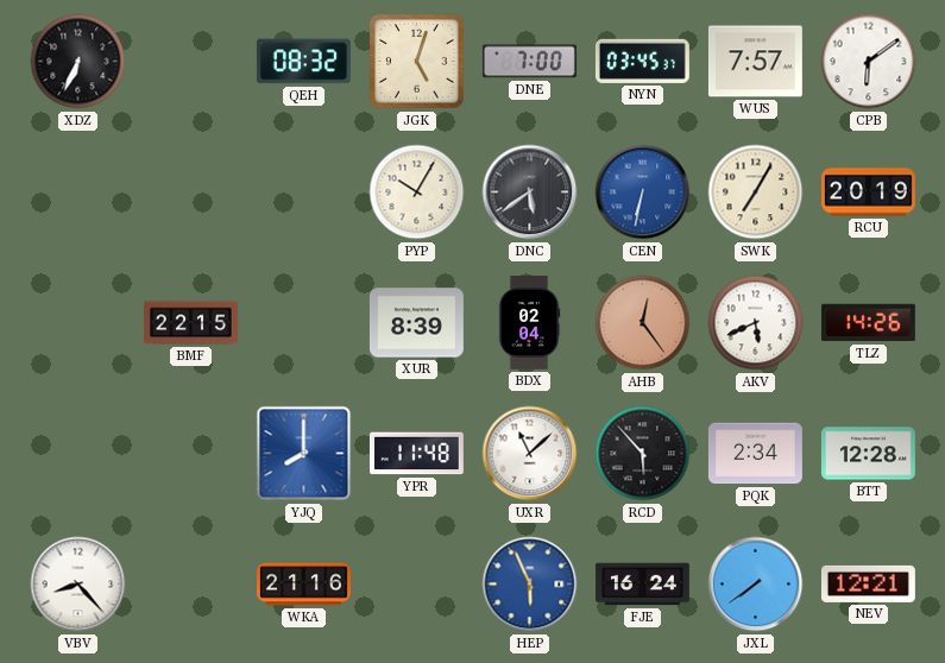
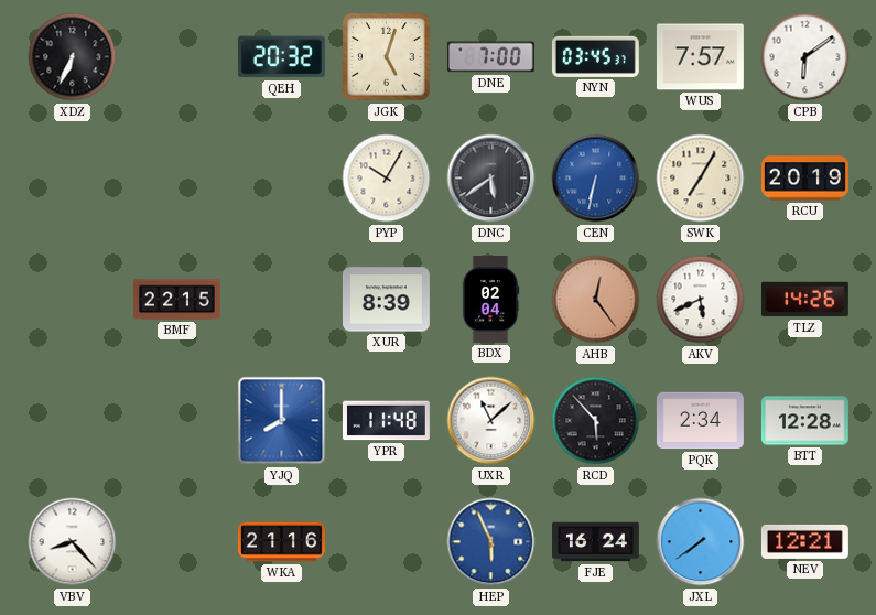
QEH: 08:32 -> 20:32
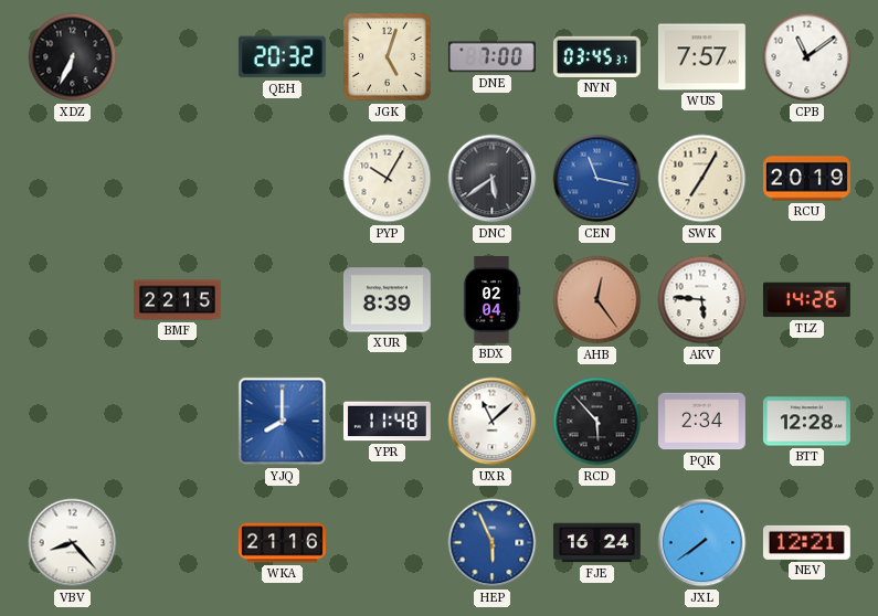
CPB: 6:09 -> 11:09
CEN: 6:32 -> 11:17
AKV: 5:41 -> 5:46
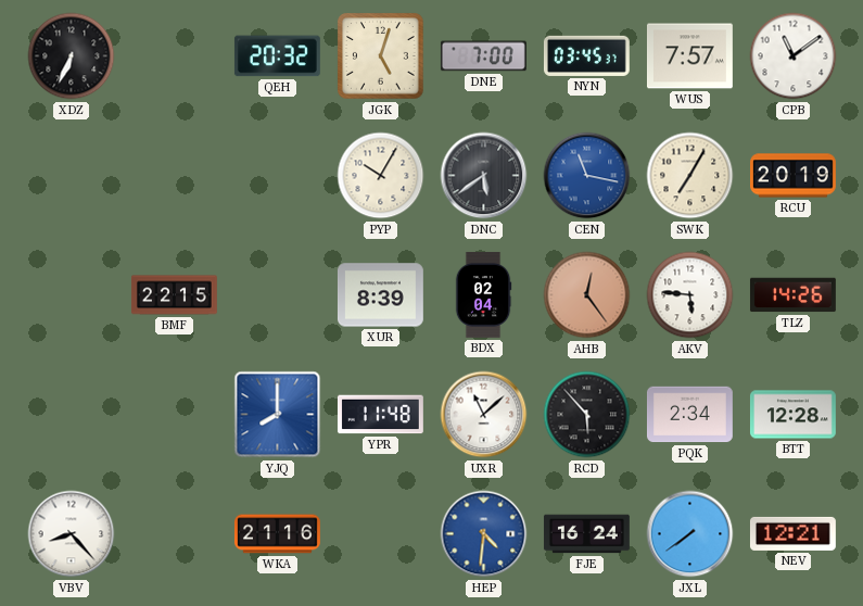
HEP: 5:56 -> 4:31
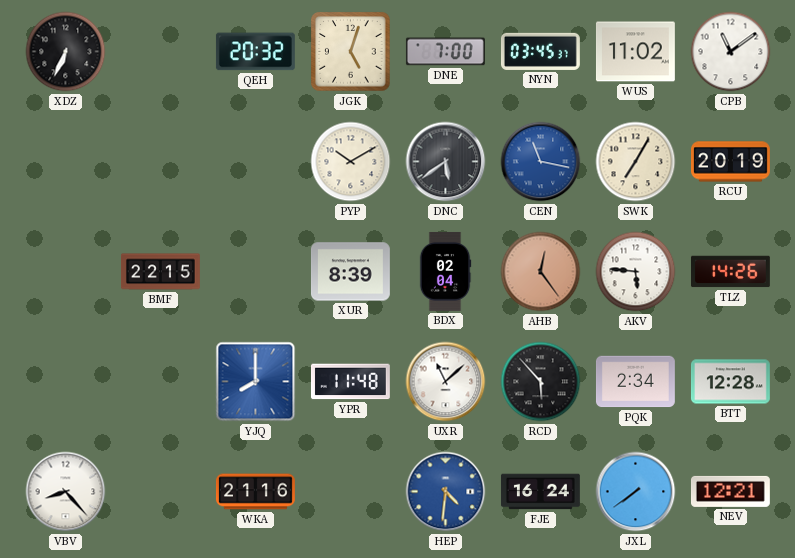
WUS: 7:57 -> 11:02
PYP: 10:05 -> 10:10
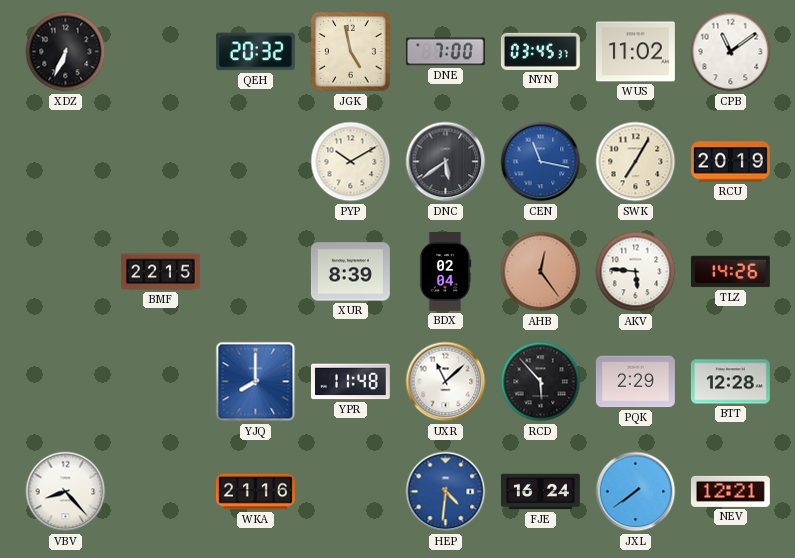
JGK: 5:03 -> 4:58
PQK: 2:34 -> 2:29
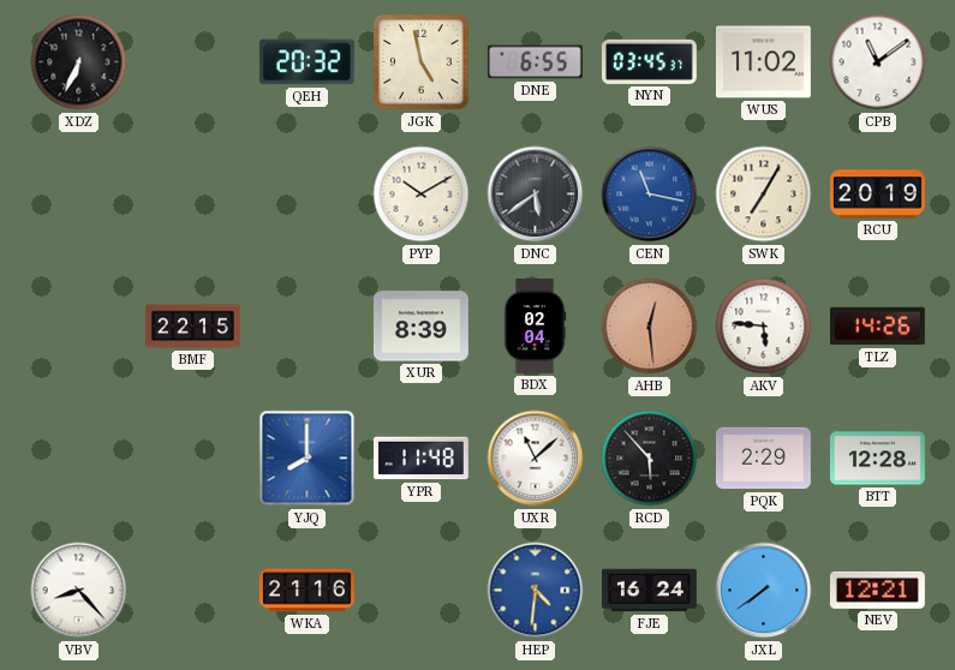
DNE: 7:00 -> 6:55
AHB: 12:24 -> 12:29
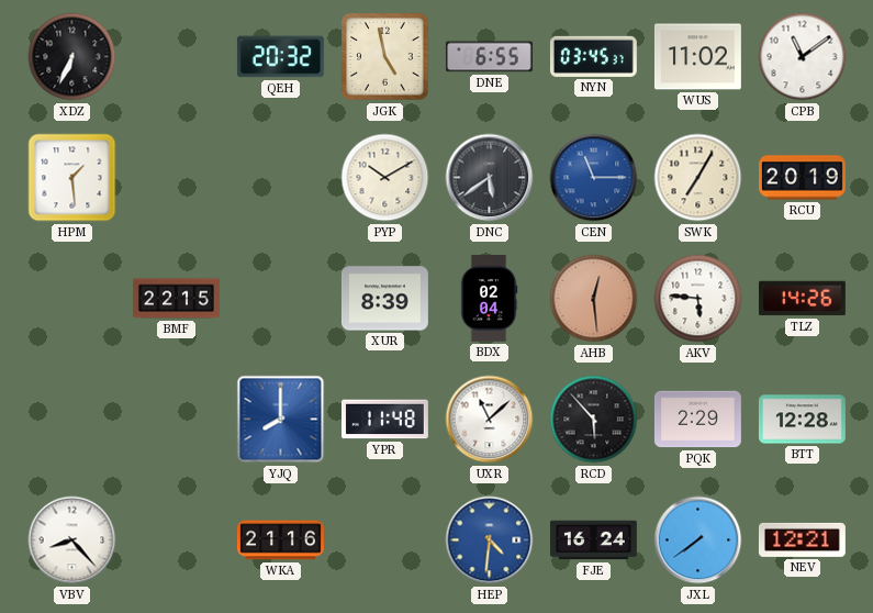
HPM: none -> 1:29
CEN: 11:17 -> 11:15
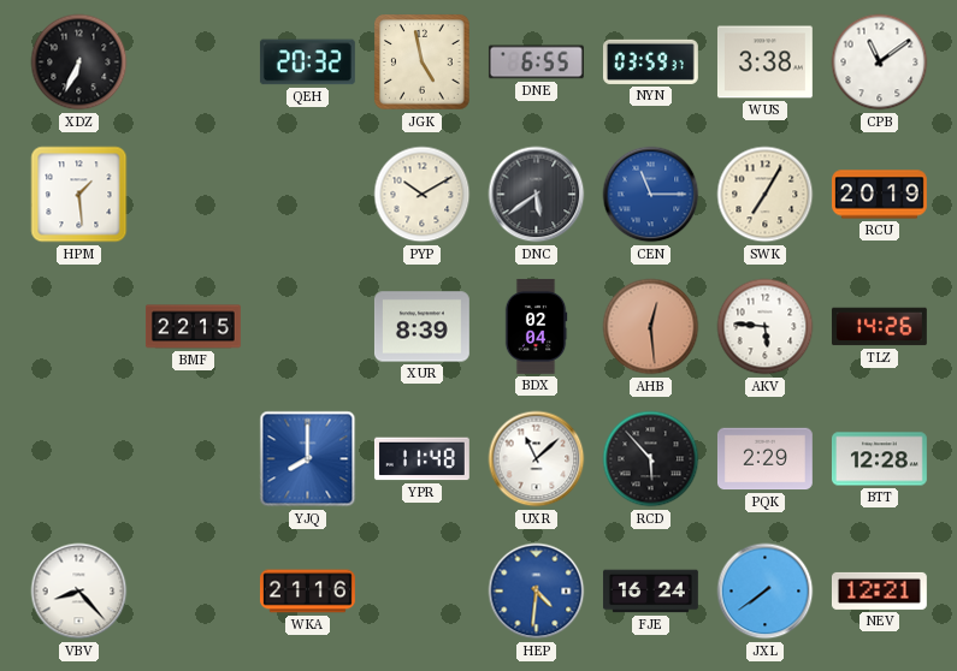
NYN: 03:45 -> 03:59
WUS: 11:02 -> 3:38
